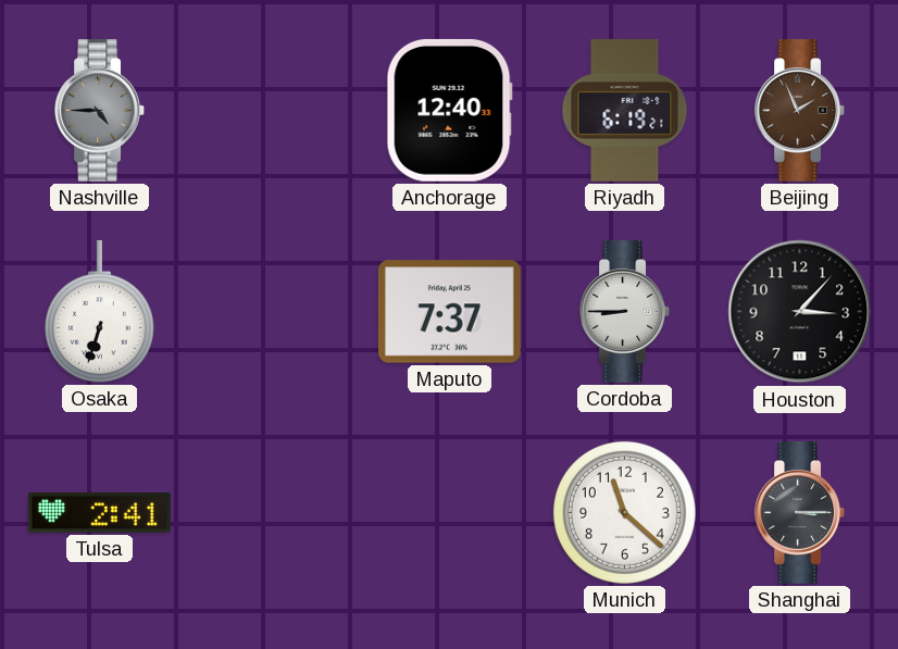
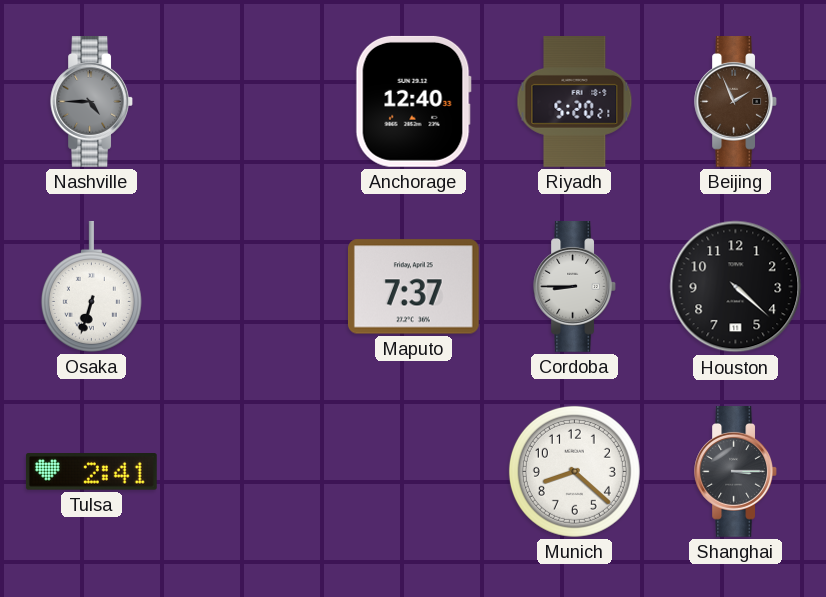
Riyadh: 6:19 -> 5:20
Houston: 3:07 -> 4:22
Munich: 11:22 -> 8:22
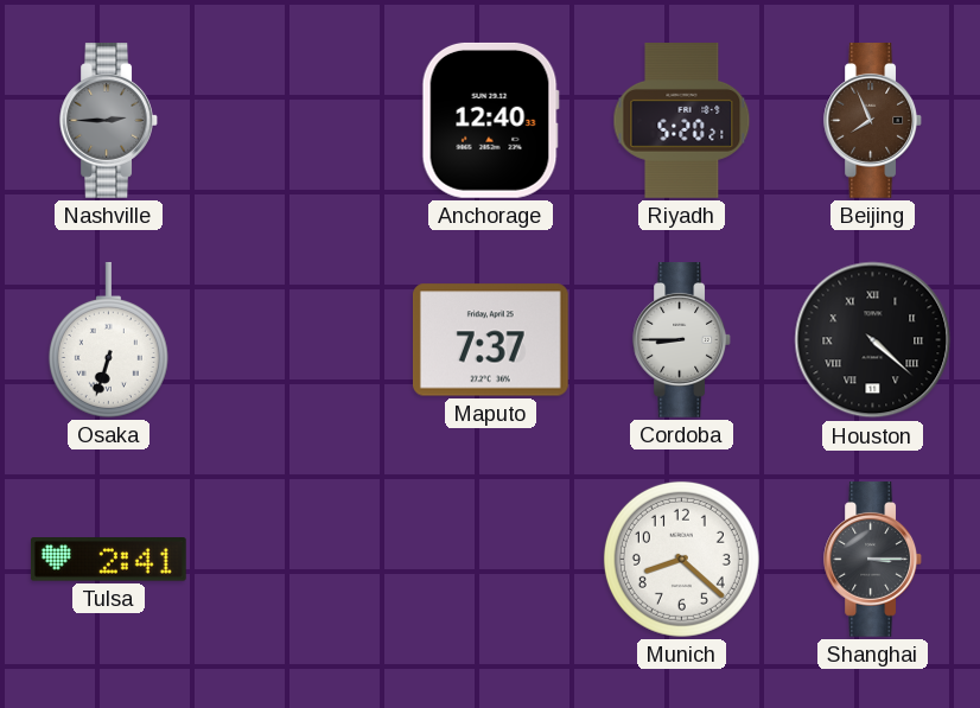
Nashville: 4:45 -> 2:45
Beijing: 1:56 -> 7:56
Houston numerals: Arabic -> Roman
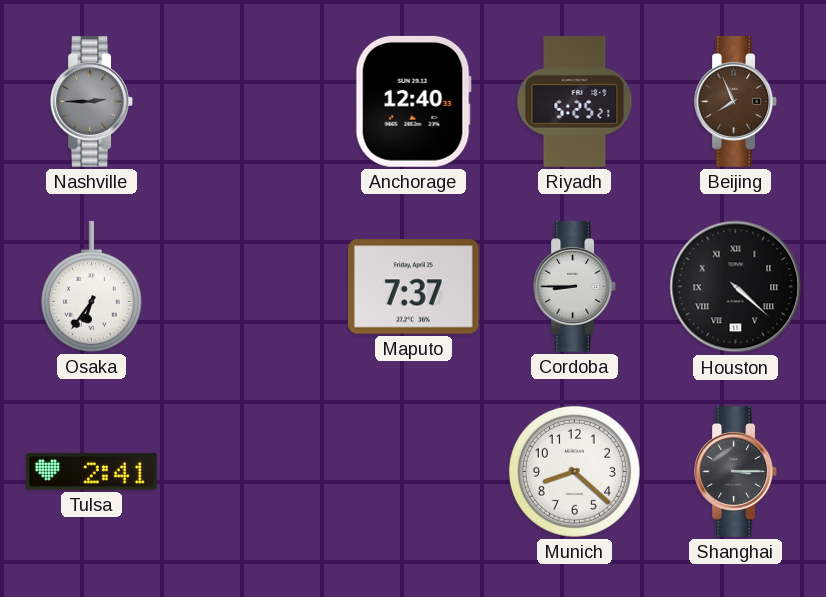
Riyadh: 5:20 -> 5:25
Osaka: 6:33 -> 6:36
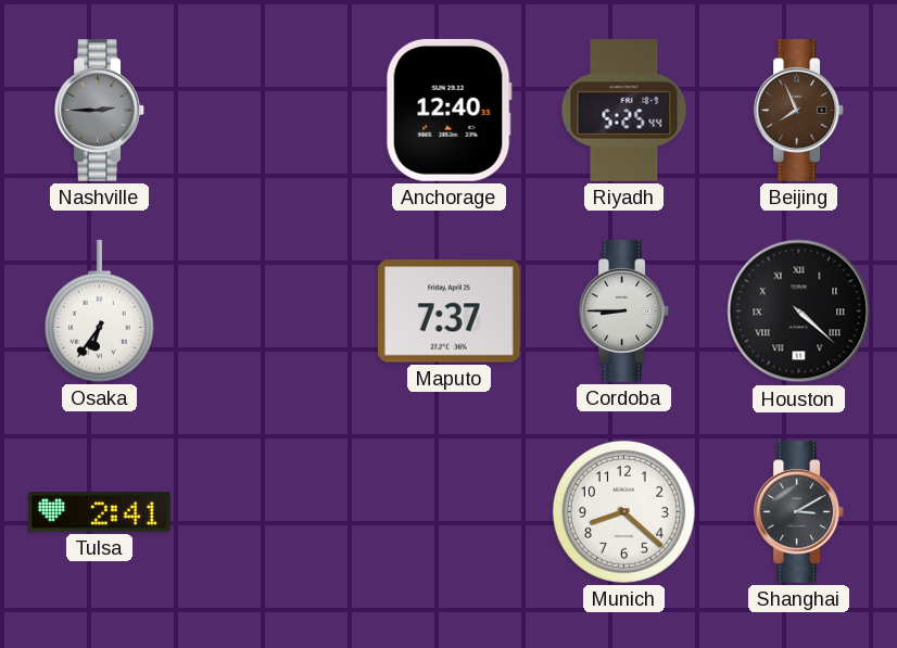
Riyadh: 5:25:21 -> 5:25:44
Shanghai: 3:15 -> 3:10
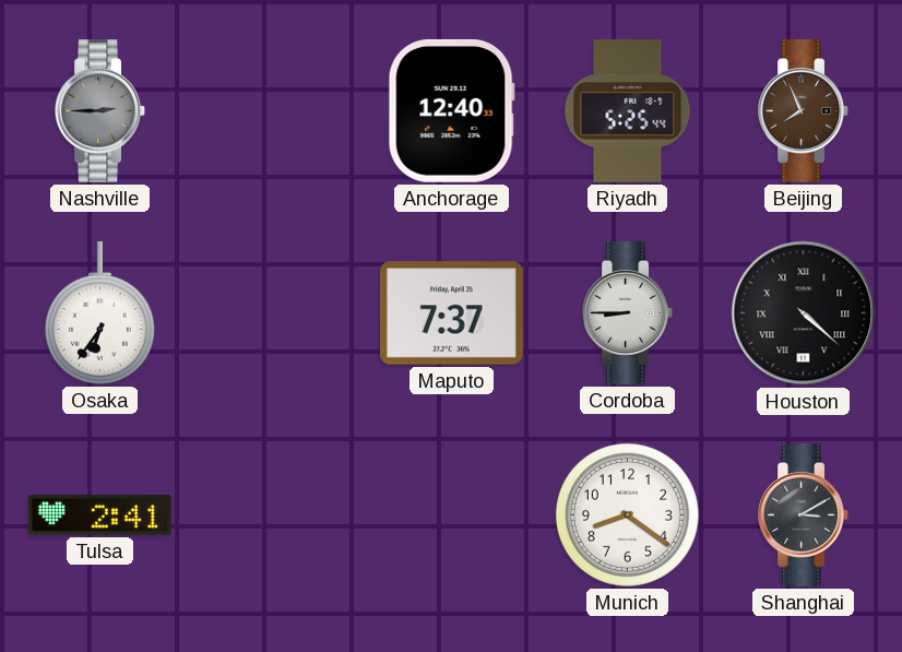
Munich: 8:22 -> 8:21
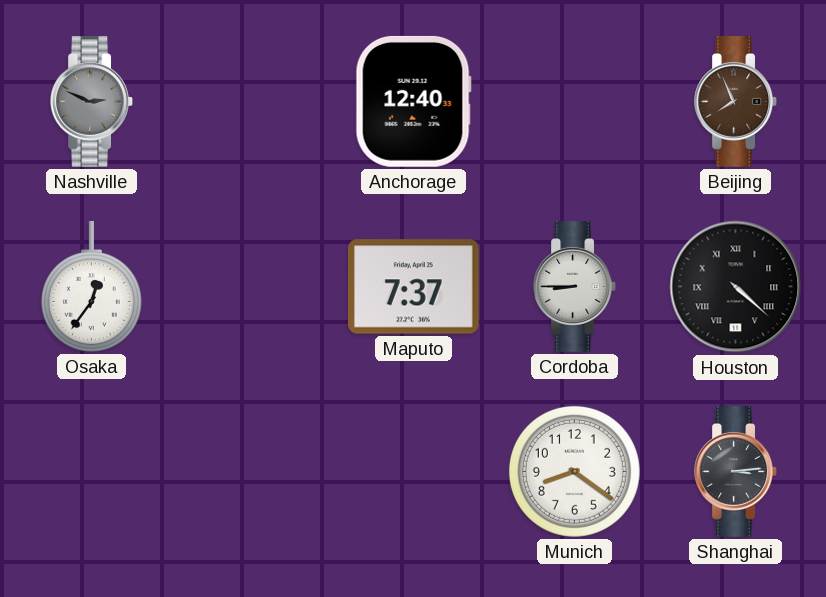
Nashville: 2:45 -> 2:49
Riyadh: 5:25 -> none
Osaka: 6:36 -> 12:36
Tulsa: 2:41 -> none
Shanghai: 3:10 -> 3:14
